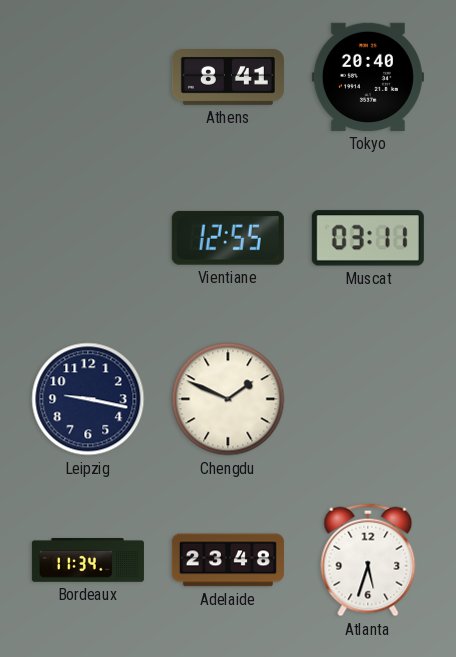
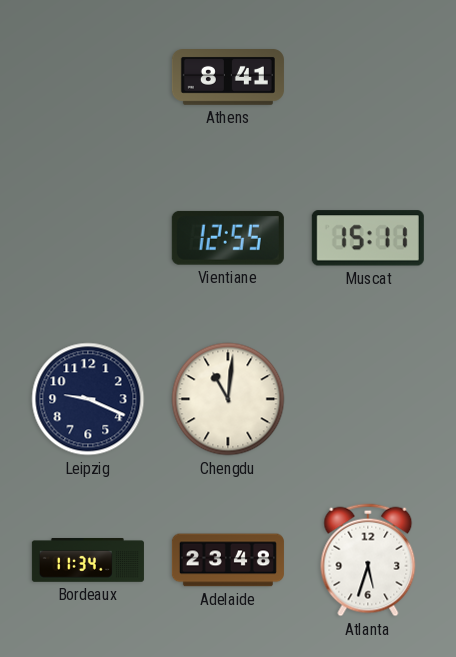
Tokyo: 20:40 -> none
Muscat: 03:11 -> 15:11
Leipzig: 9:17 -> 9:19
Chengdu: 1:49 -> 11:01
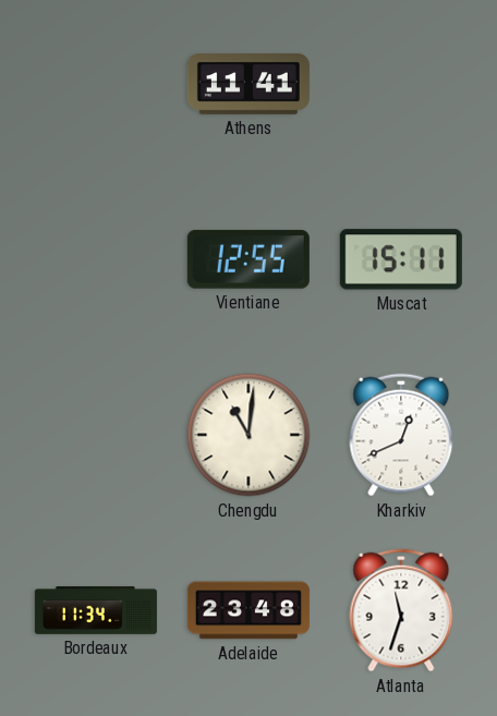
Athens: 8:41 -> 11:41
Leipzig: 9:19 -> none
Kharkiv: none -> 12:41
Atlanta: 5:33 -> 11:33
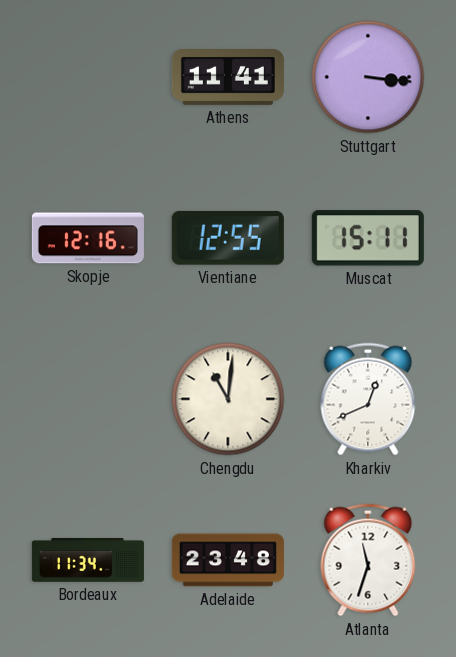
Stuttgart: none -> 3:16
Skopje: none -> 12:16
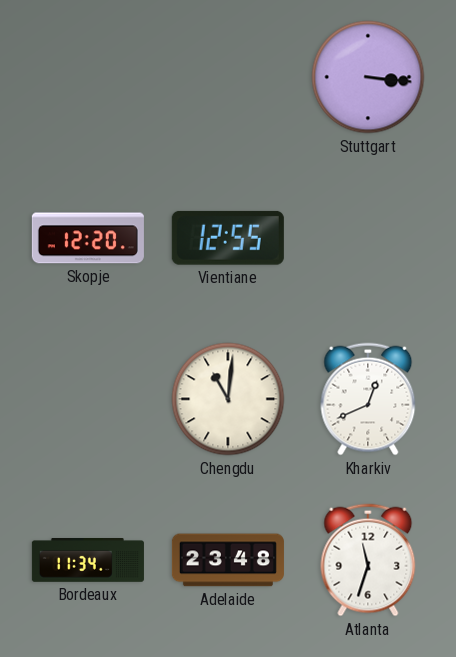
Athens: 11:41 -> none
Skopje: 12:16 -> 12:20
Muscat: 15:11 -> none
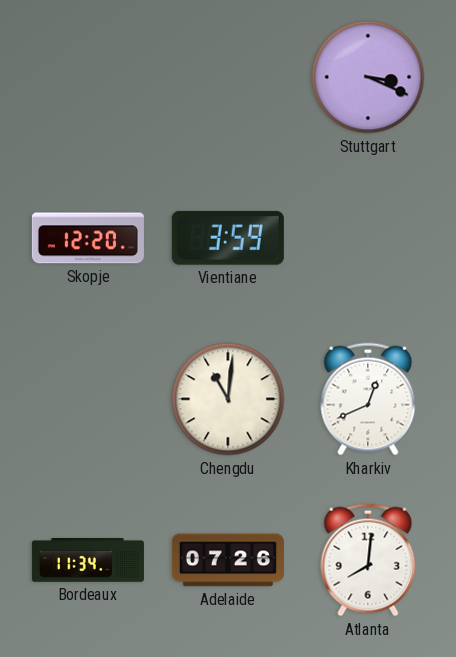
Stuttgart: 3:16 -> 3:19
Vientiane: 12:55 -> 3:59
Adelaide: 23:48 -> 07:26
Atlanta: 11:33 -> 8:01
